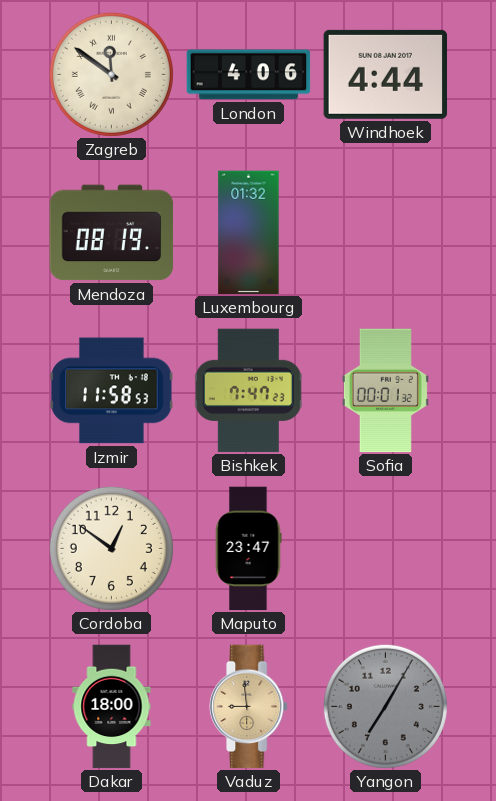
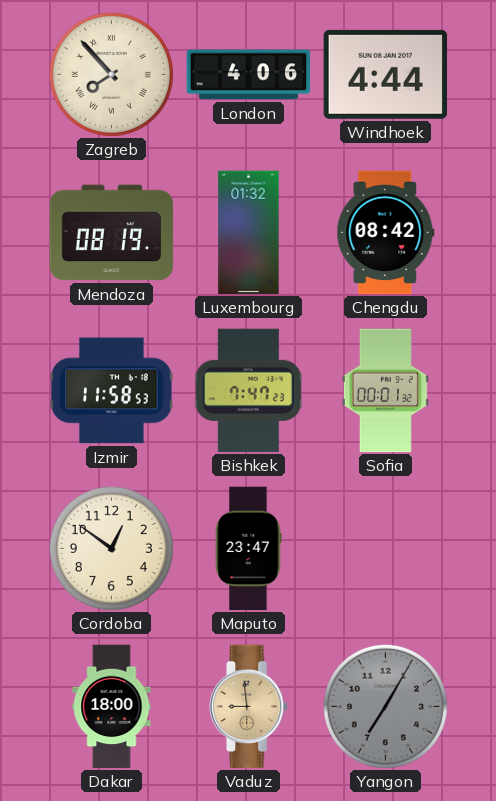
Zagreb: 11:51 -> 7:53
Chengdu: none -> 08:42
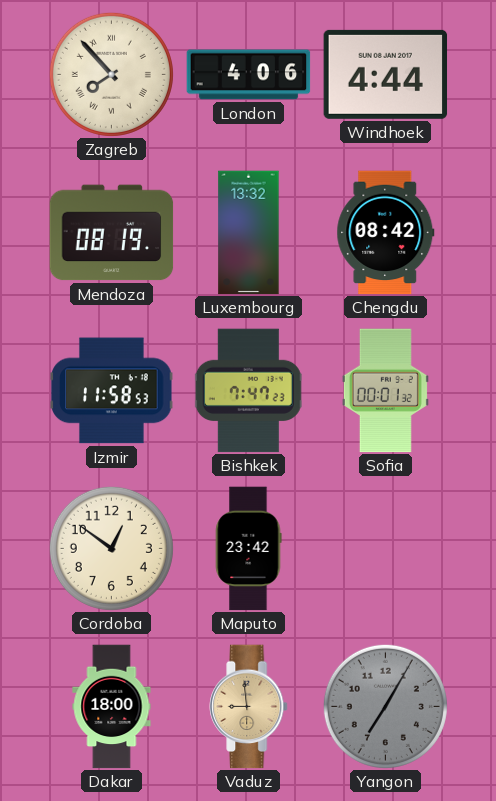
Luxembourg: 01:32 -> 13:32
Maputo: 23:47 -> 23:42
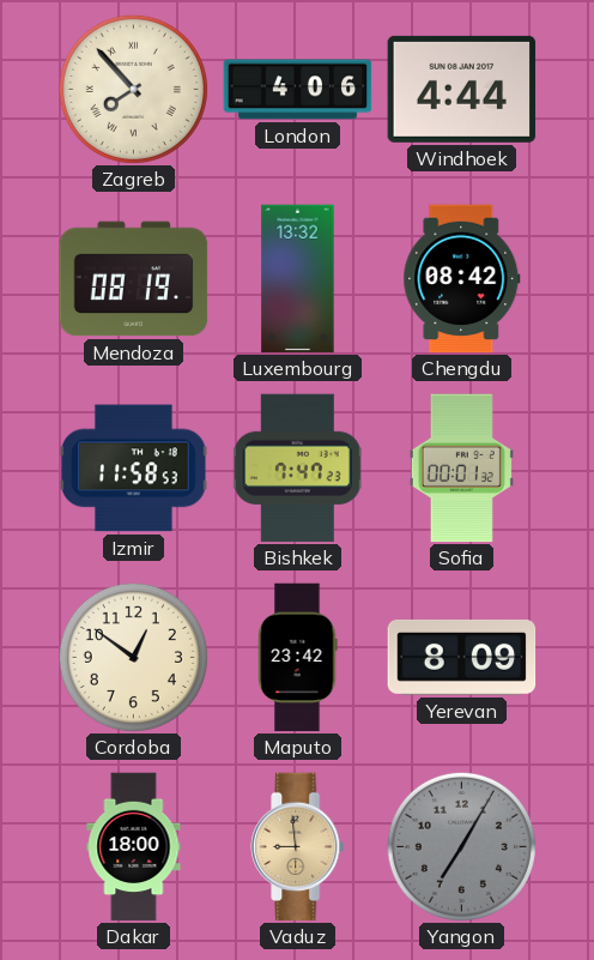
Yerevan: none -> 8:09
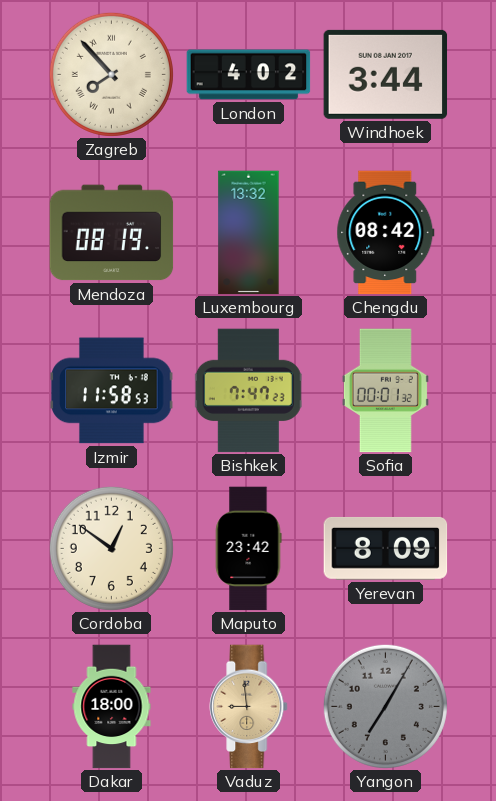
London: 4:06 -> 4:02
Windhoek: 4:44 -> 3:44
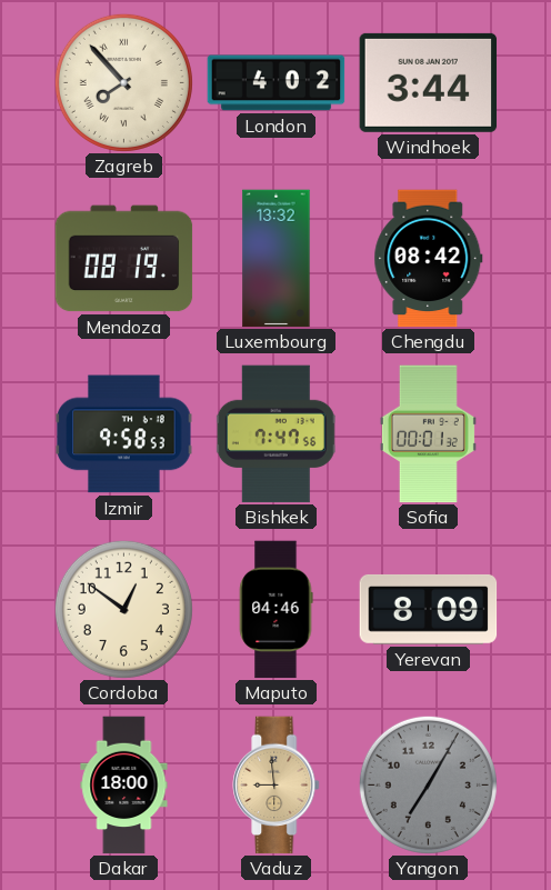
Izmir: 11:58 -> 9:58
Bishkek: 7:47:23 -> 7:47:56
Maputo: 23:42 -> 04:46
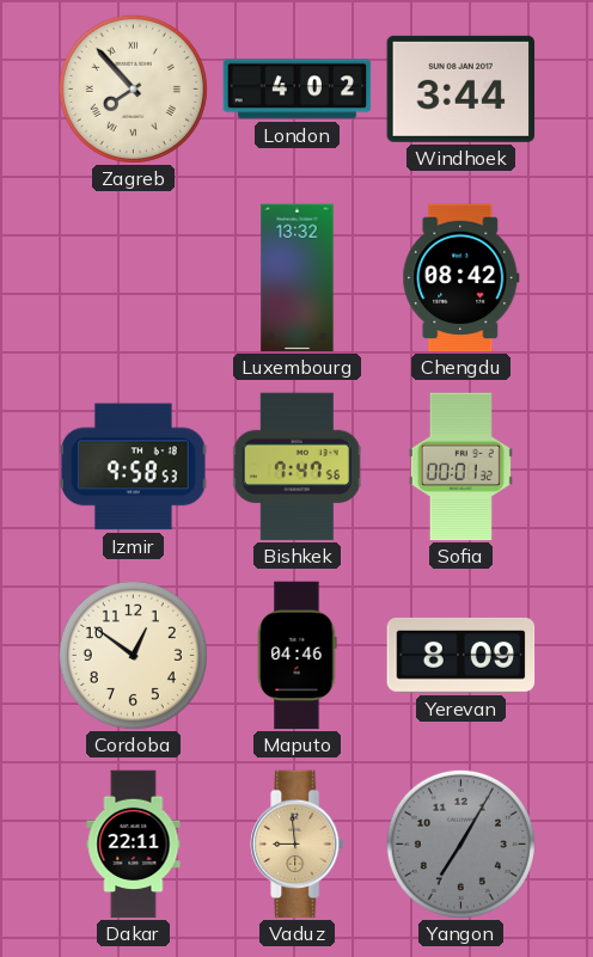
Mendoza: 08:19 -> none
Dakar: 18:00 -> 22:11
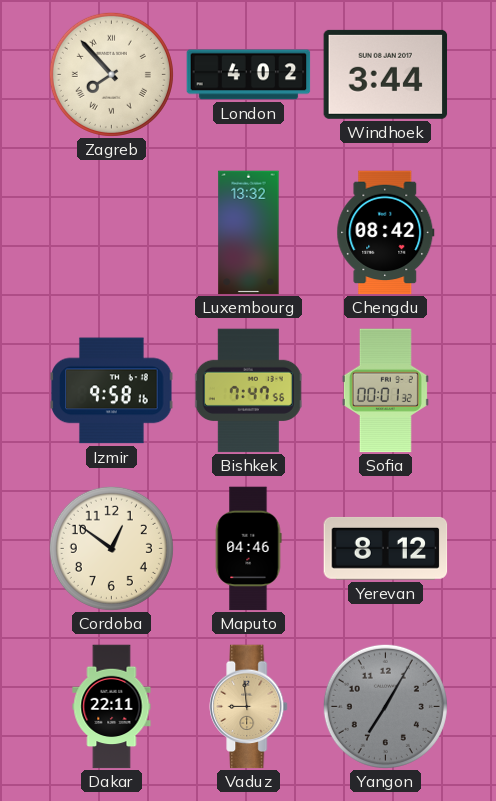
Izmir: 9:58:53 -> 9:58:16
Yerevan: 8:09 -> 8:12
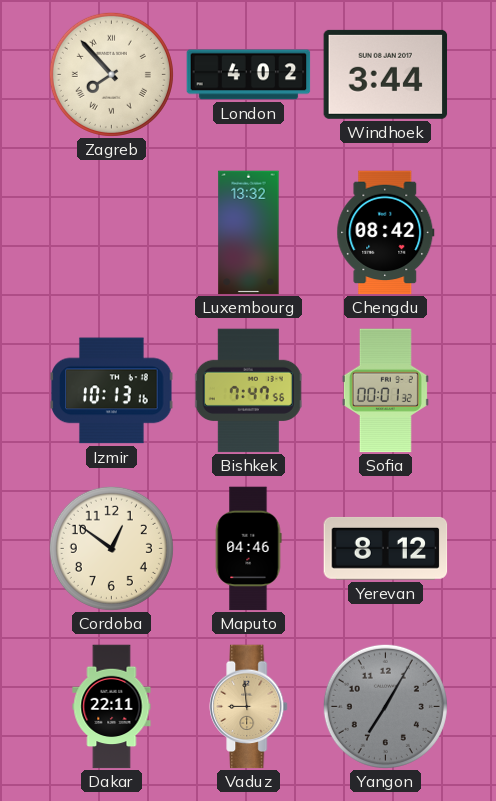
Izmir: 9:58 -> 10:13
